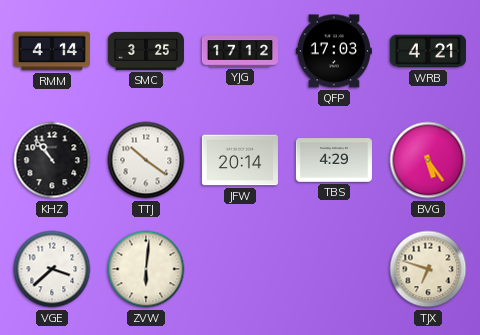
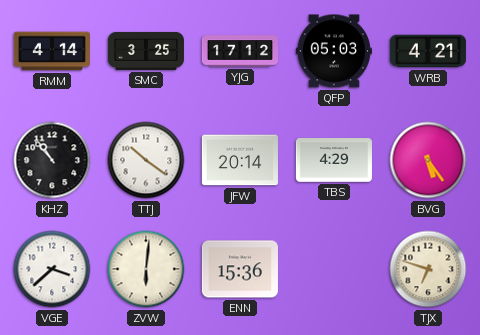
QFP: 17:03 -> 05:03
ENN: none -> 15:36
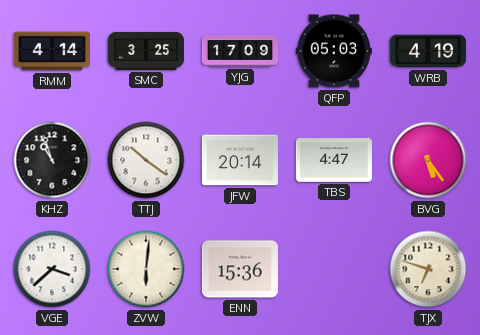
YJG: 17:12 -> 17:09
WRB: 4:21 -> 4:19
KHZ: 10:53 -> 10:57
TBS: 4:29 -> 4:47
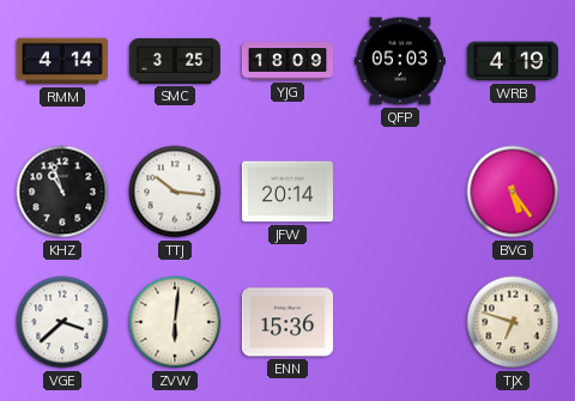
YJG: 17:09 -> 18:09
TTJ: 10:21 -> 10:16
TBS: 4:47 -> none
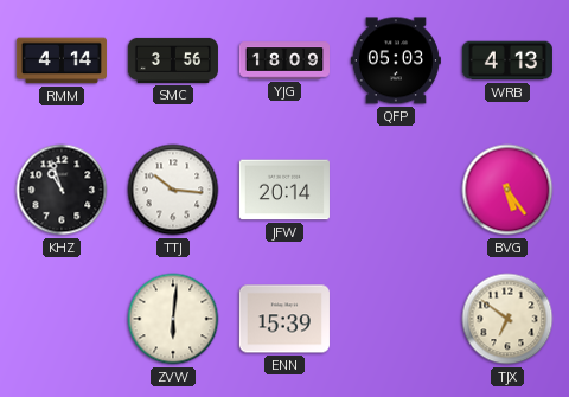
SMC: 3:25 -> 3:56
WRB: 4:19 -> 4:13
VGE: 3:38 -> none
ENN: 15:36 -> 15:39
TJX: 6:48 -> 6:51
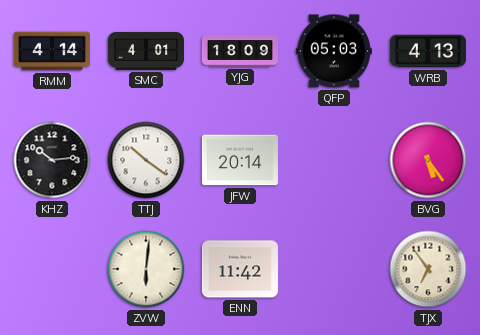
SMC: 3:56 -> 4:01
KHZ: 10:57 -> 10:14
TTJ: 10:16 -> 10:21
ENN: 15:39 -> 11:42
TJX: 6:51 -> 6:54
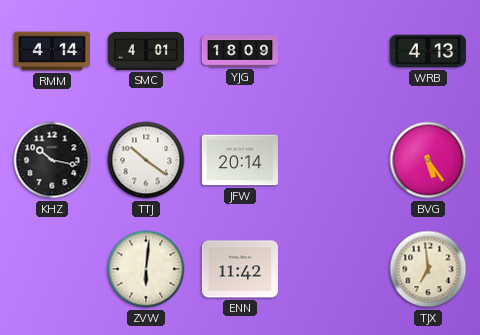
QFP: 05:03 -> none
KHZ: 10:14 -> 10:17
TJX: 6:54 -> 6:59
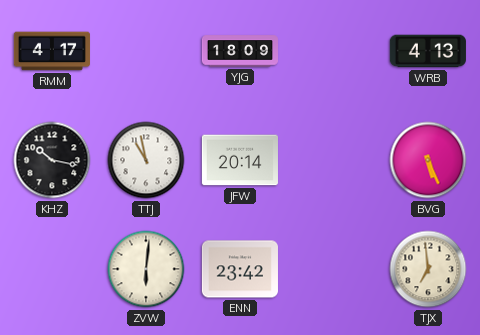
RMM: 4:14 -> 4:17
SMC: 4:01 -> none
TTJ: 10:21 -> 10:58
BVG: 5:24 -> 5:26
ENN: 11:42 -> 23:42
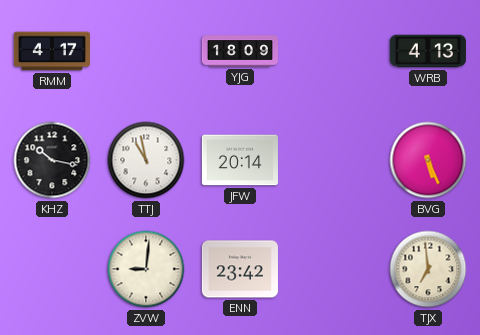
ZVW: 6:01 -> 9:01
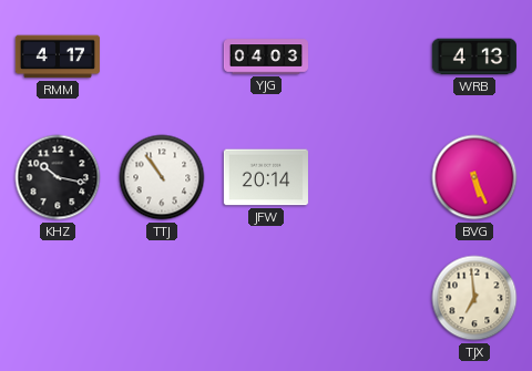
YJG: 18:09 -> 04:03
TTJ: 10:58 -> 10:54
ZVW: 9:01 -> none
ENN: 23:42 -> none
